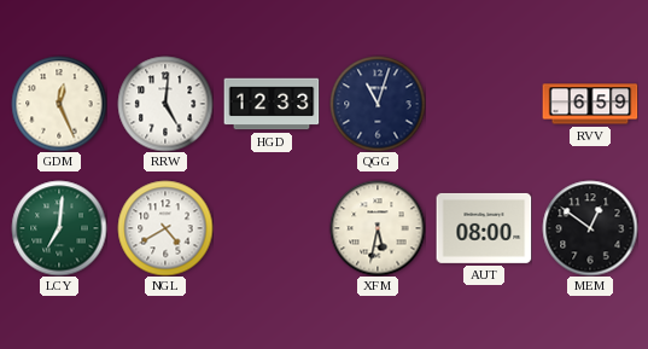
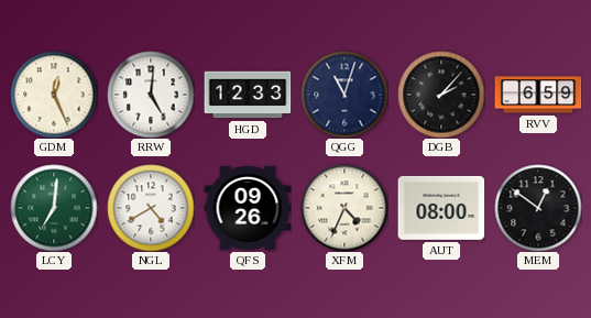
DGB: none -> 2:07
QFS: none -> 09:26
XFM: 5:32 -> 4:34
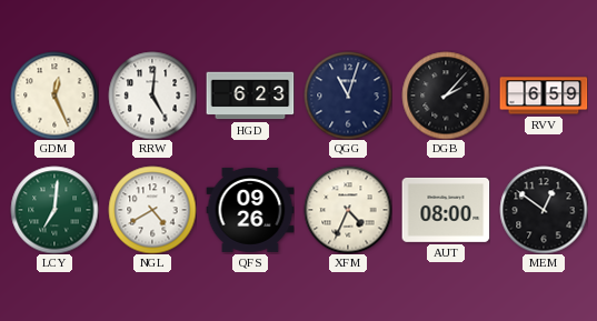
HGD: 12:33 -> 6:23
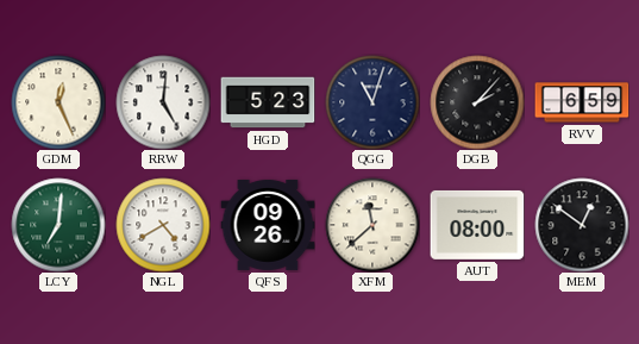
HGD: 6:23 -> 5:23
XFM: 4:34 -> 11:38
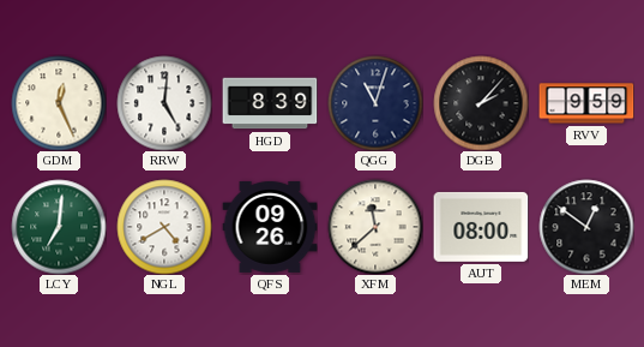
HGD: 5:23 -> 8:39
RVV: 6:59 -> 9:59
